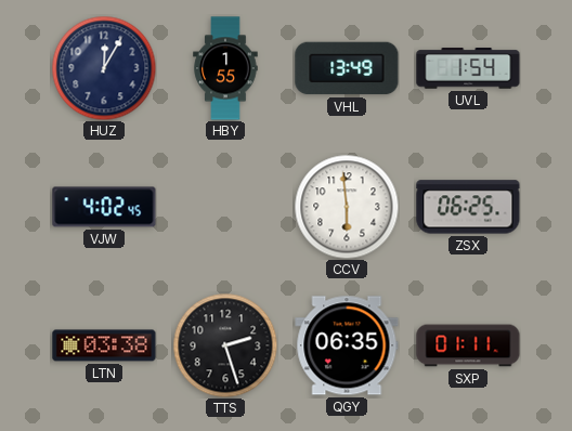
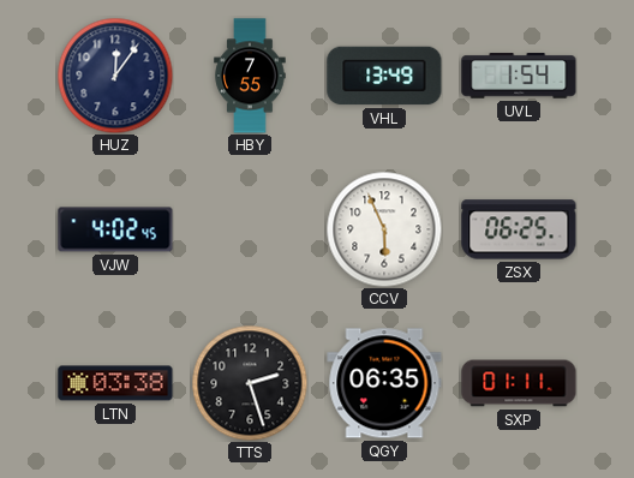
HUZ: 12:05 -> 12:06
HBY: 1:55 -> 7:55
CCV: 5:59 -> 5:56
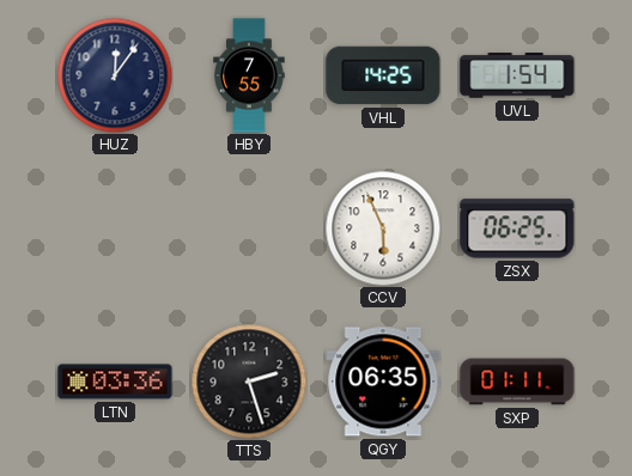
VHL: 13:49 -> 14:25
VJW: 4:02 -> none
LTN: 03:38 -> 03:36
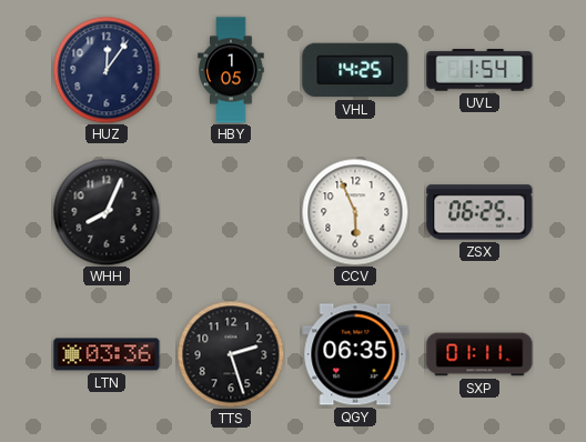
HBY: 7:55 -> 1:05
WHH: none -> 8:04
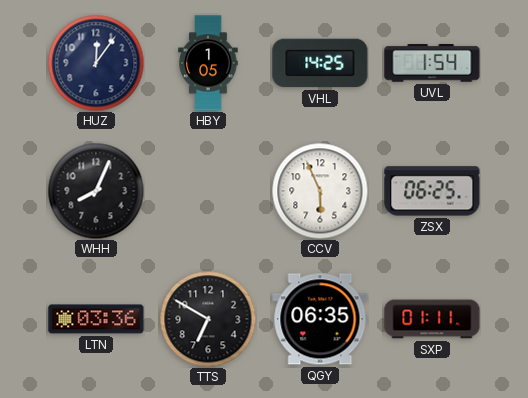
TTS: 2:27 -> 6:50
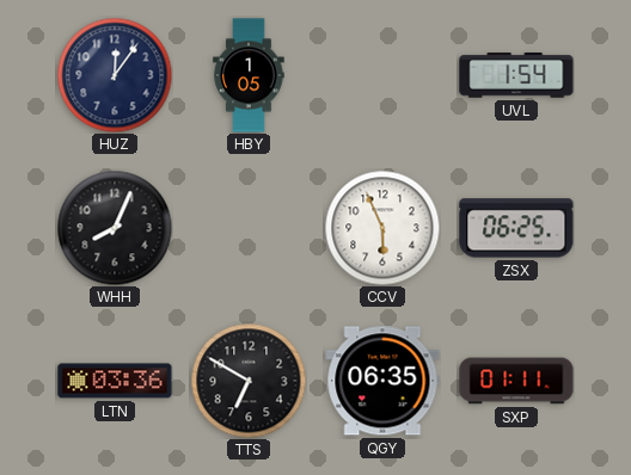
VHL: 14:25 -> none
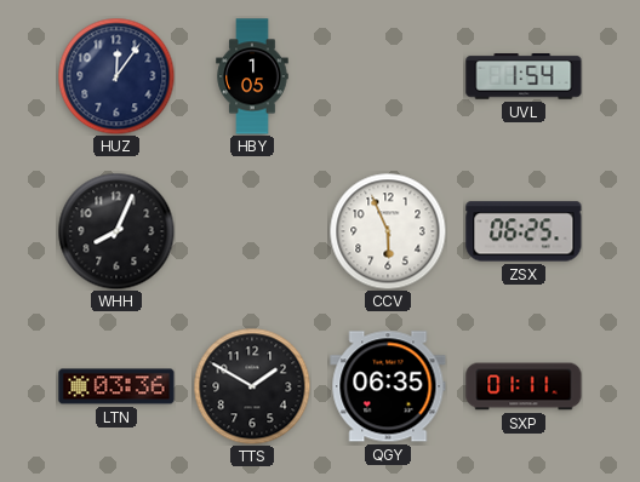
TTS: 6:50 -> 1:50
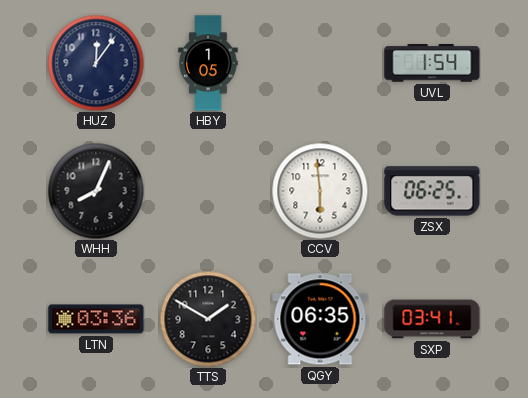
CCV: 5:56 -> 5:59
SXP: 01:11 -> 03:41
